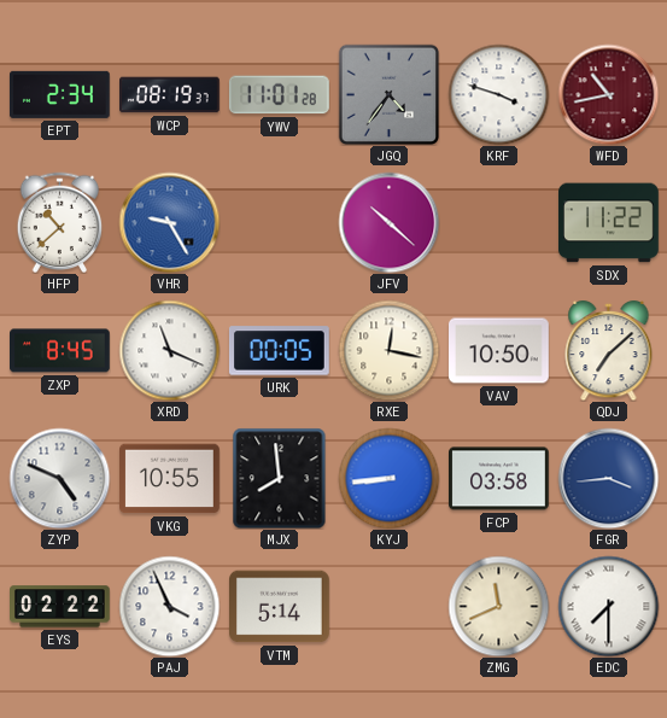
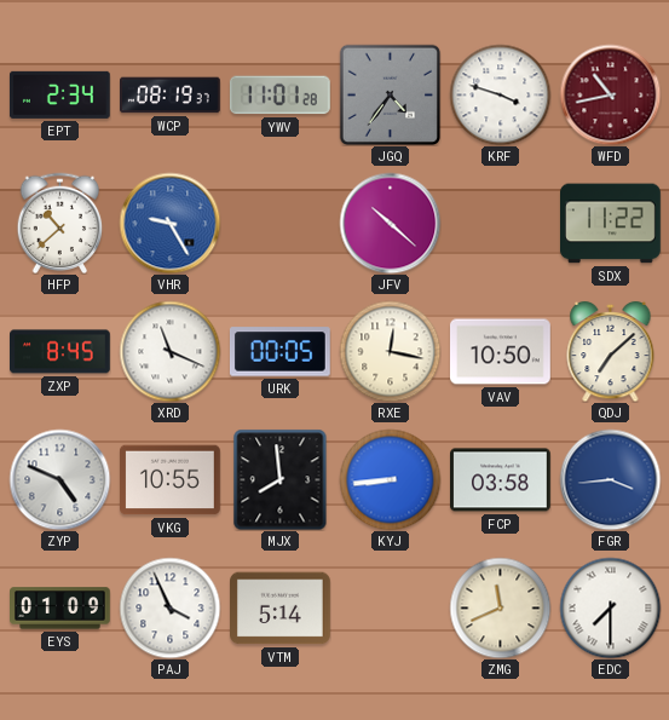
EYS: 02:22 -> 01:09
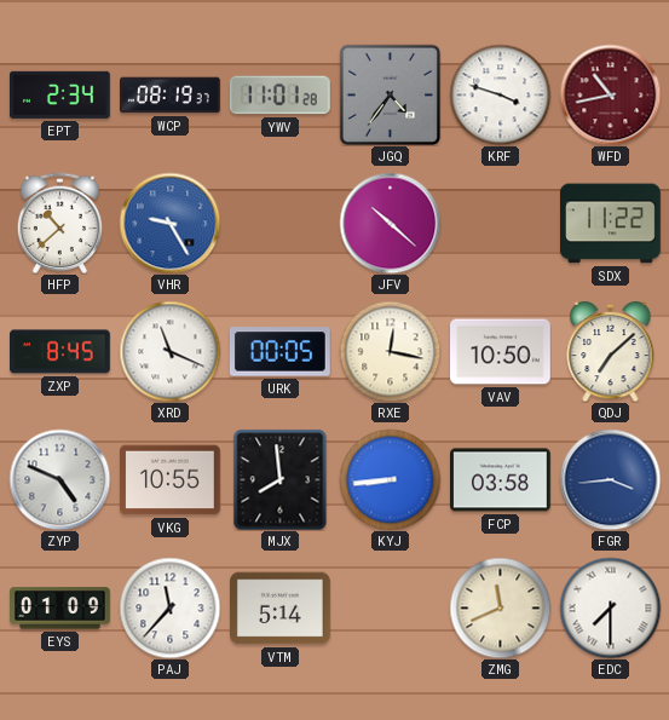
PAJ: 3:56 -> 11:37
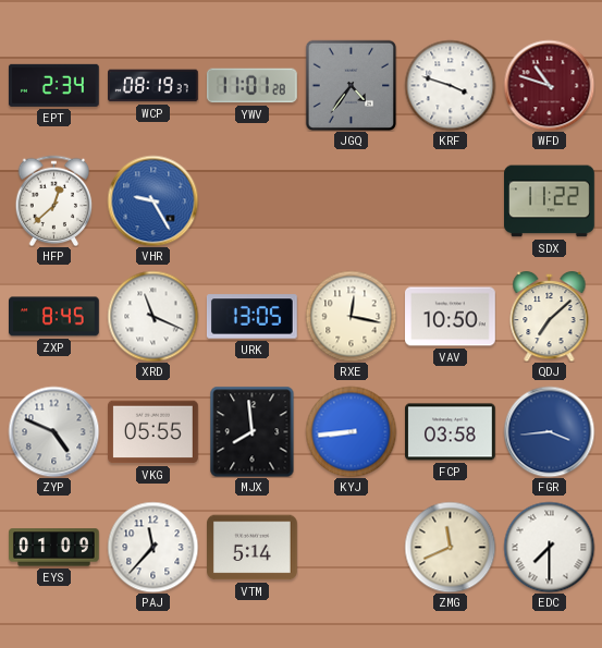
WFD: 10:43 -> 10:48
HFP: 10:38 -> 12:38
JFV: 10:22 -> none
URK: 00:05 -> 13:05
VKG: 10:55 -> 05:55
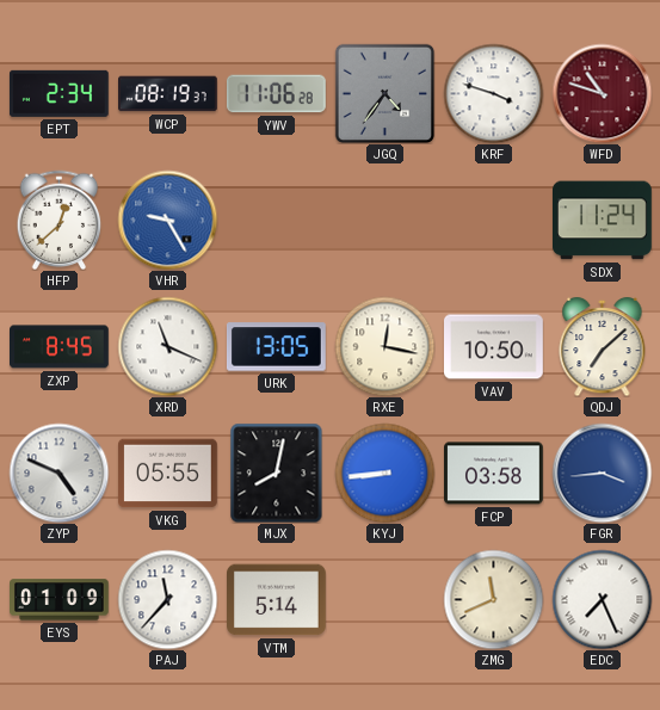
YWV: 11:01 -> 11:06
SDX: 11:22 -> 11:24
MJX: 7:59 -> 8:02
EDC: 7:30 -> 7:26
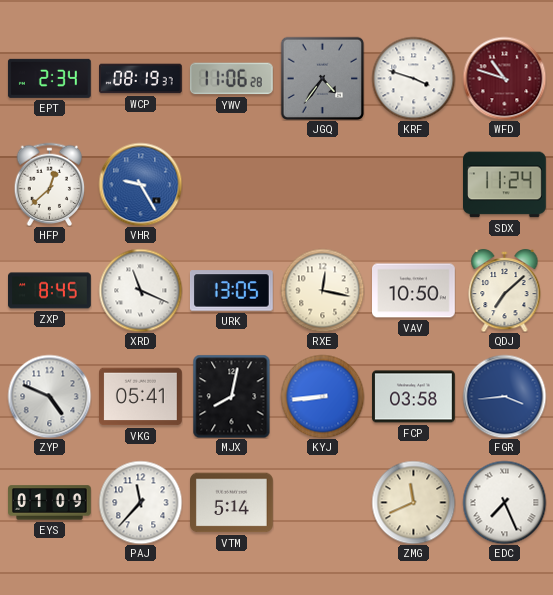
VKG: 05:55 -> 05:41
